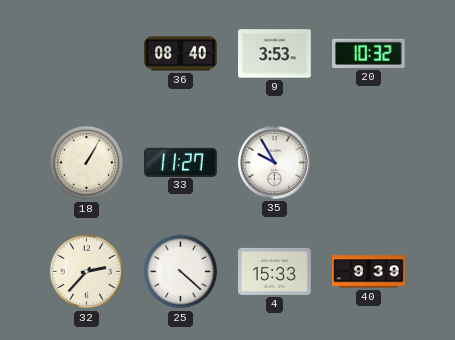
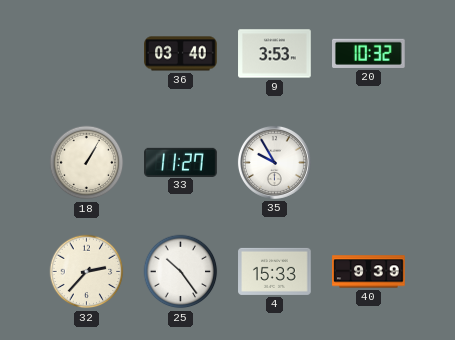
36: 08:40 -> 03:40
25: 4:22 -> 10:24
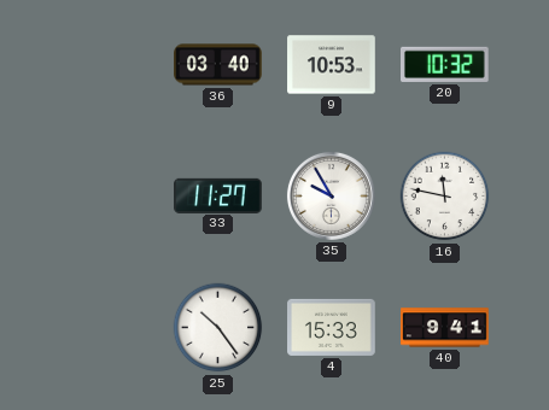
9: 3:53 -> 10:53
18: 1:05 -> none
16: none -> 11:47
32: 2:37 -> none
40: 9:39 -> 9:41
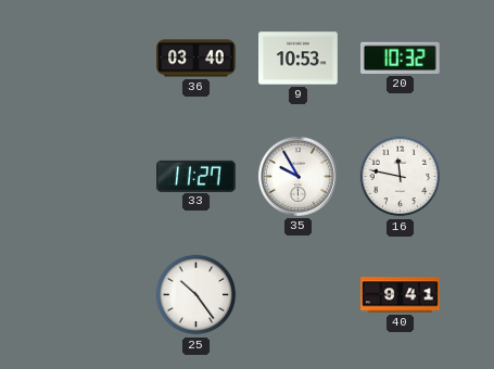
4: 15:33 -> none
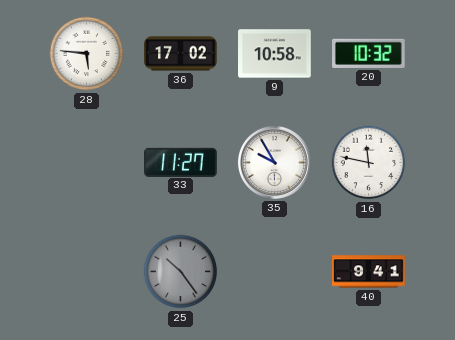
28: none -> 5:46
36: 03:40 -> 17:02
9: 10:53 -> 10:58
25 dial: white -> grey
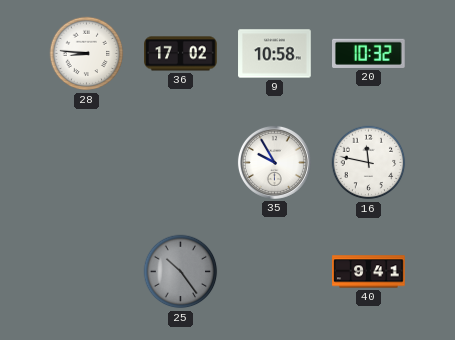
28: 5:46 -> 8:46
33: 11:27 -> none
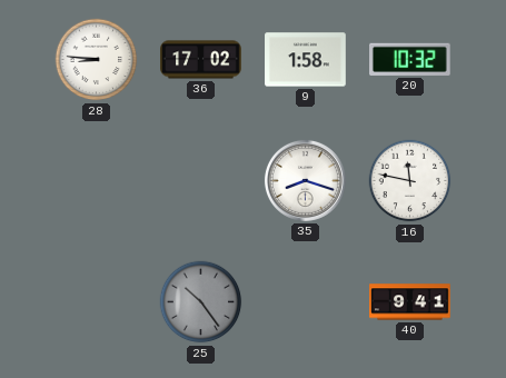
9: 10:58 -> 1:58
35: 9:55 -> 8:18
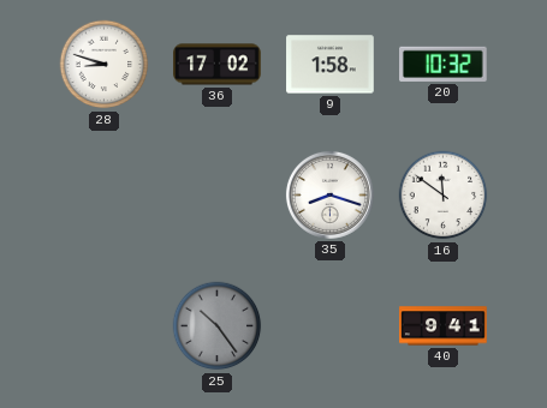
28: 8:46 -> 8:48
16: 11:47 -> 11:51
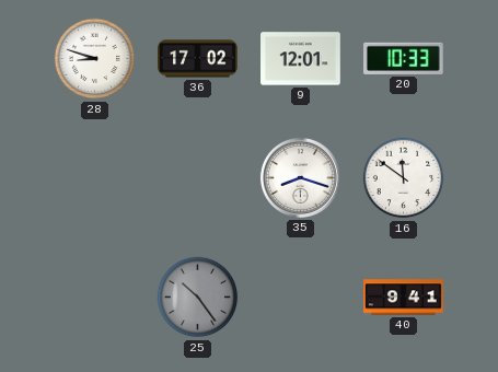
9: 1:58 -> 12:01
20: 10:32 -> 10:33
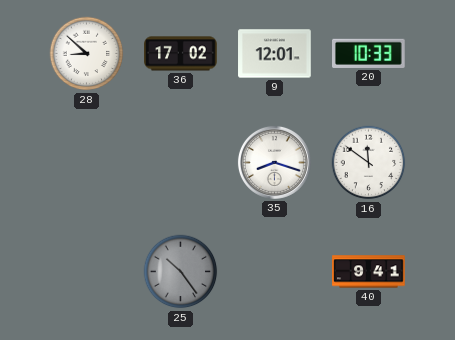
28: 8:48 -> 8:52
